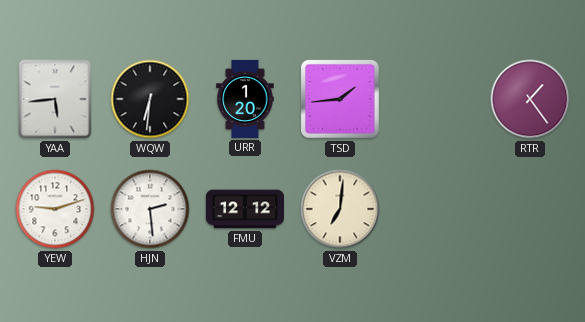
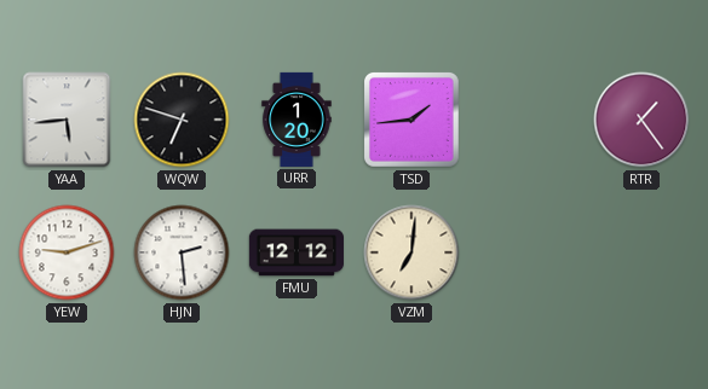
WQW: 6:31 -> 6:48
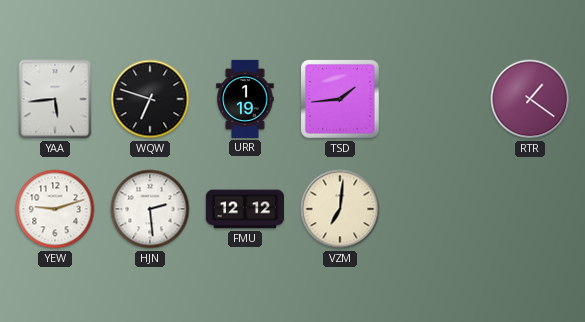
URR: 1:20 -> 1:19
RTR: 1:24 -> 1:21
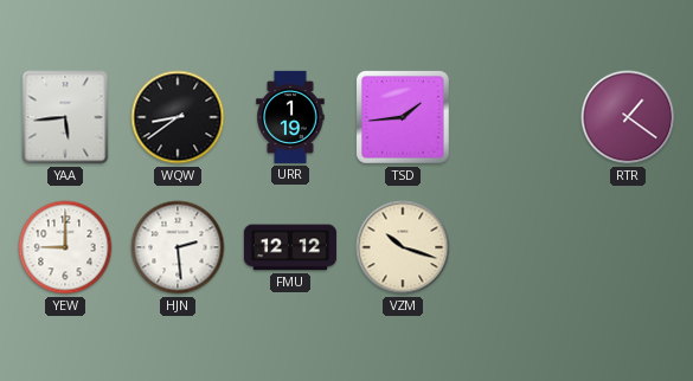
WQW: 6:48 -> 8:39
YEW: 9:12 -> 9:00
VZM: 7:01 -> 10:18
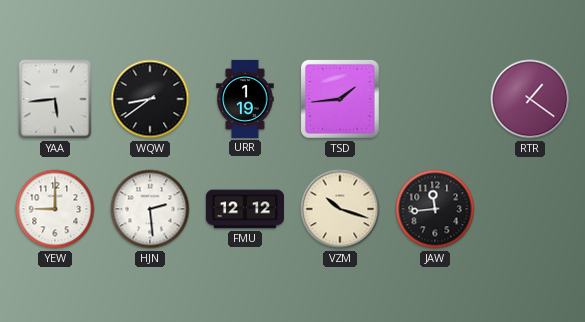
JAW: none -> 11:44
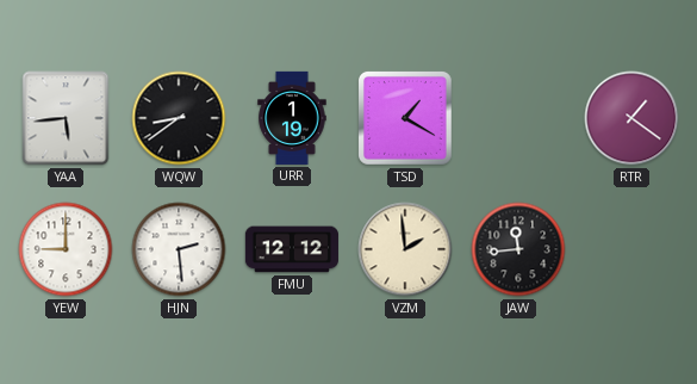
TSD: 1:44 -> 1:20
VZM: 10:18 -> 1:59
